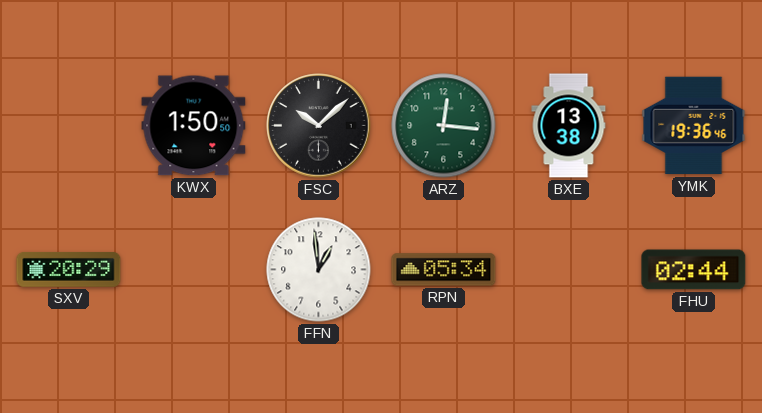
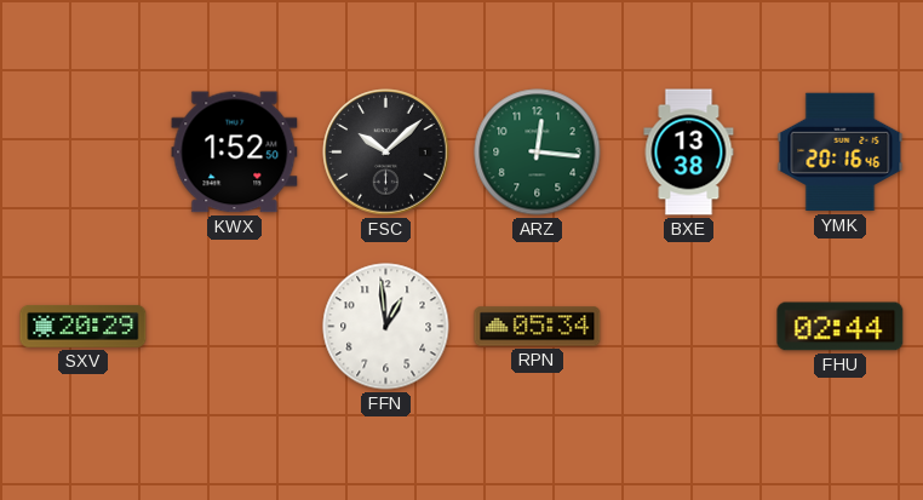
KWX: 1:50 -> 1:52
YMK: 19:36 -> 20:16
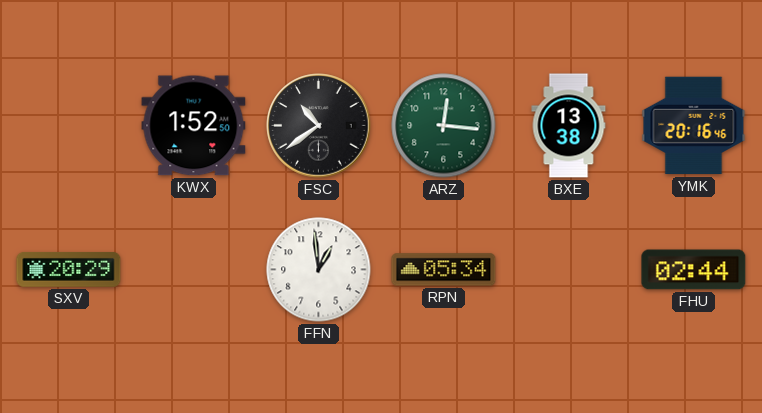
FSC: 10:08 -> 10:39
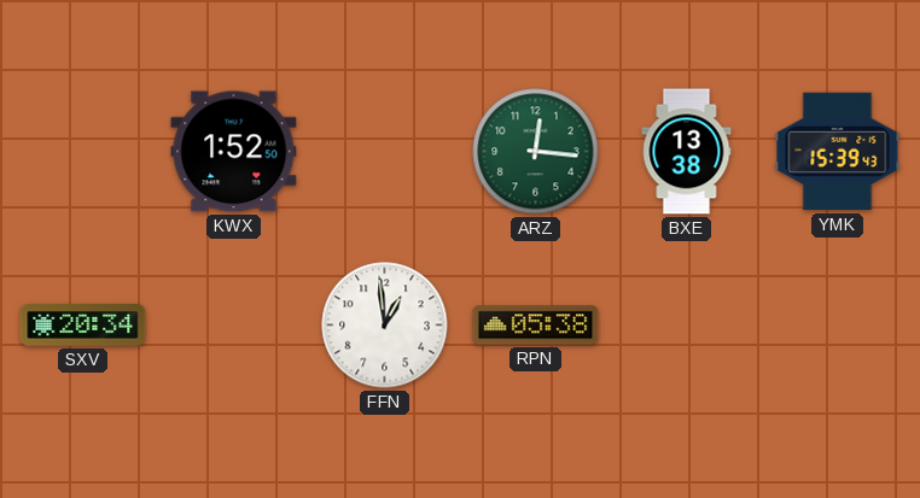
FSC: 10:39 -> none
YMK: 20:16 -> 15:39
SXV: 20:29 -> 20:34
RPN: 05:34 -> 05:38
FHU: 02:44 -> none
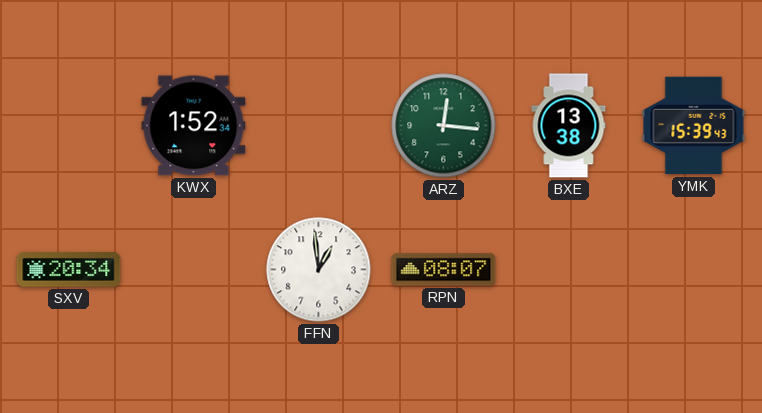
KWX: 1:52:50 -> 1:52:34
RPN: 05:38 -> 08:07
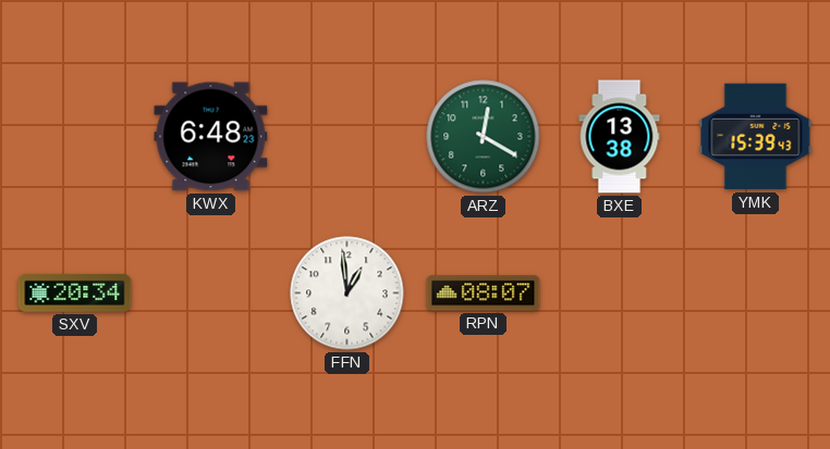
KWX: 1:52 -> 6:48
ARZ: 12:16 -> 12:20
